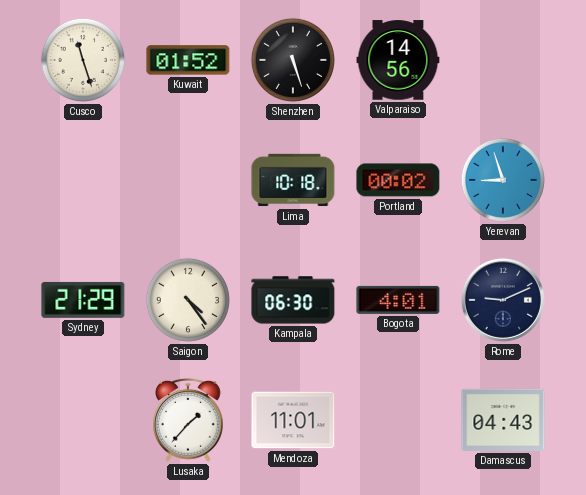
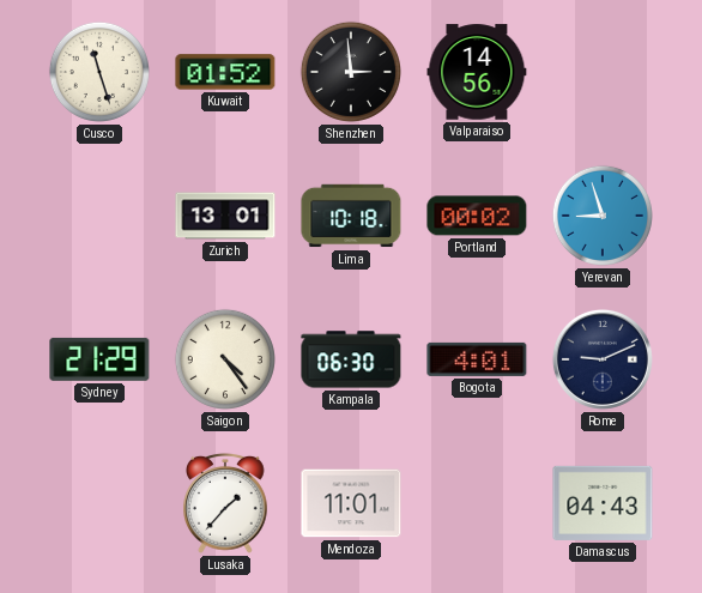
Shenzhen: 5:27 -> 2:59
Zurich: none -> 13:01
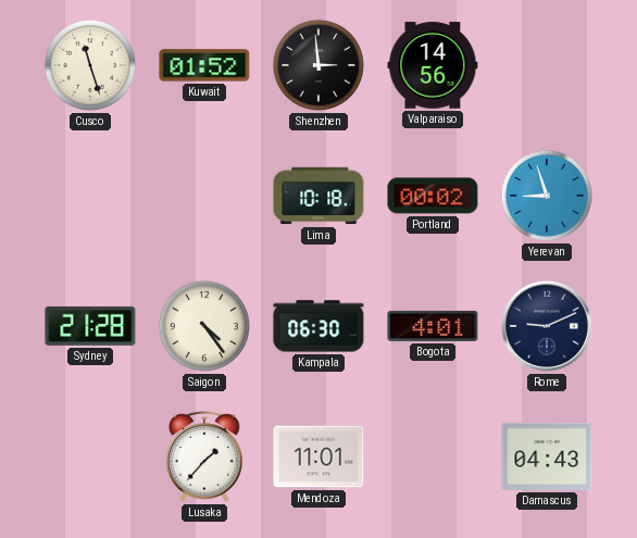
Zurich: 13:01 -> none
Sydney: 21:29 -> 21:28
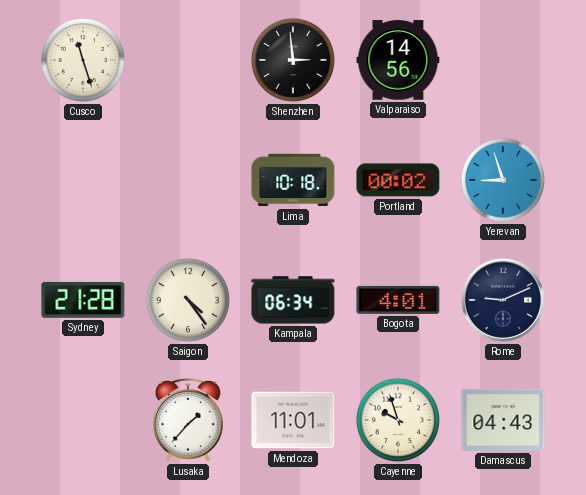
Kuwait: 01:52 -> none
Kampala: 06:30 -> 06:34
Cayenne: none -> 9:57
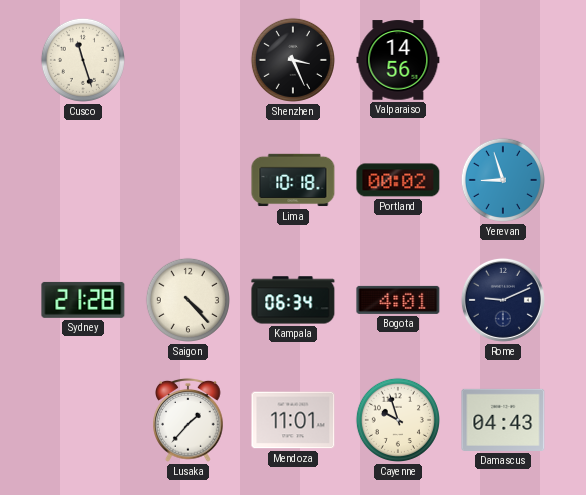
Shenzhen: 2:59 -> 3:26
Saigon: 4:24 -> 4:23
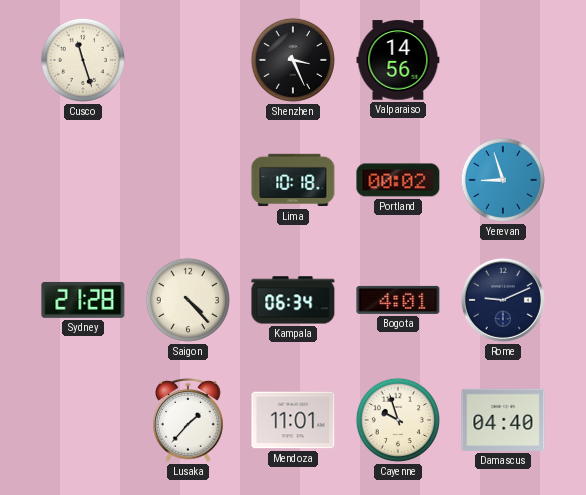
Damascus: 04:43 -> 04:40
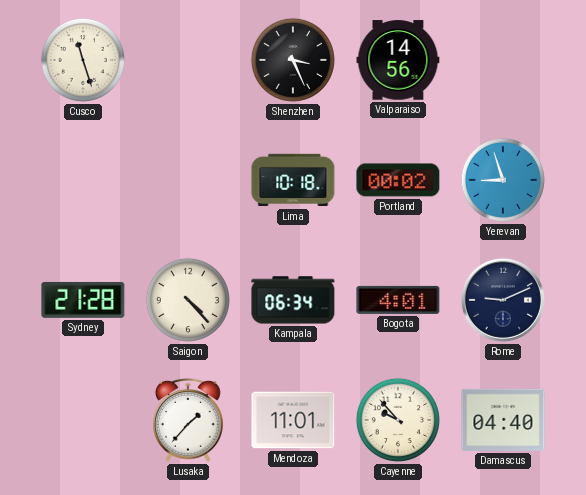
Cayenne: 9:57 -> 9:53
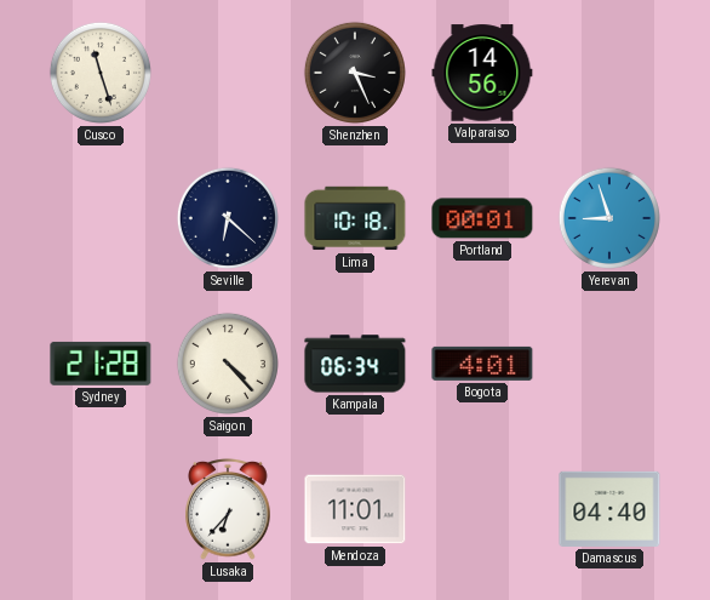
Seville: none -> 6:22
Portland: 00:02 -> 00:01
Rome: 9:11 -> none
Lusaka: 1:37 -> 6:37
Cayenne: 9:53 -> none
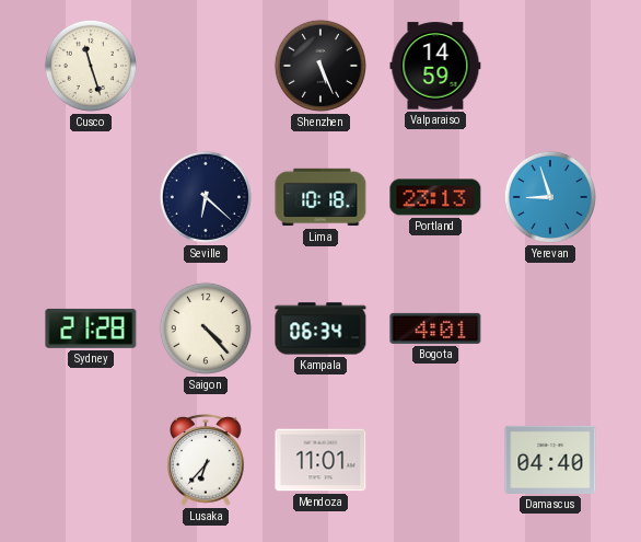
Shenzhen: 3:26 -> 5:26
Valparaiso: 14:56 -> 14:59
Portland: 00:01 -> 23:13
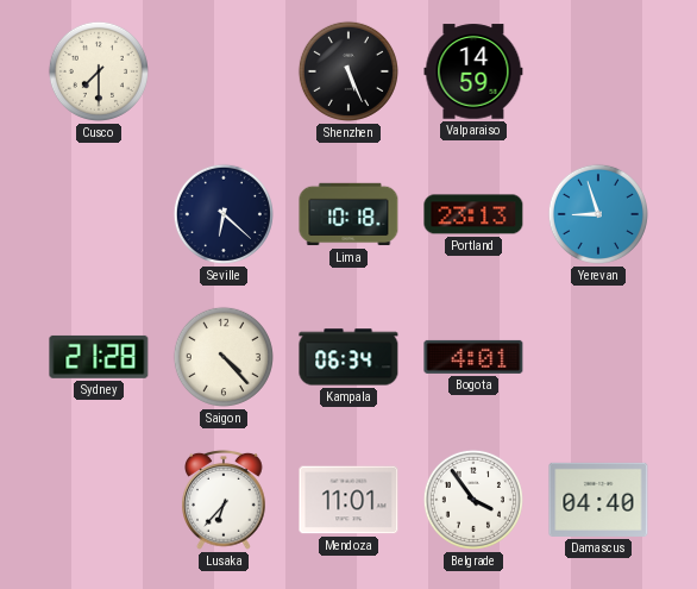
Cusco: 11:27 -> 7:30
Belgrade: none -> 3:54
